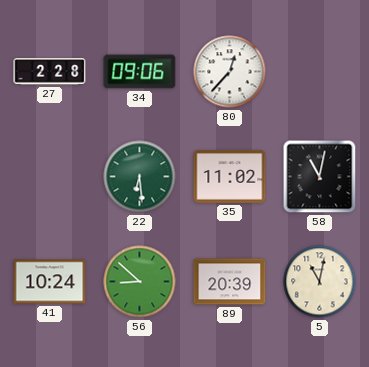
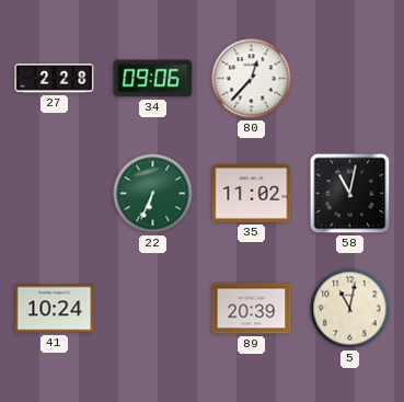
22: 6:29 -> 6:34
56: 8:52 -> none
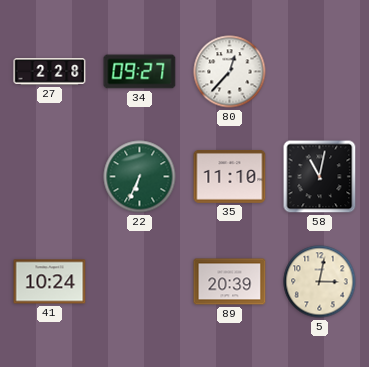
34: 09:06 -> 09:27
35: 11:02 -> 11:10
5: 11:02 -> 3:02
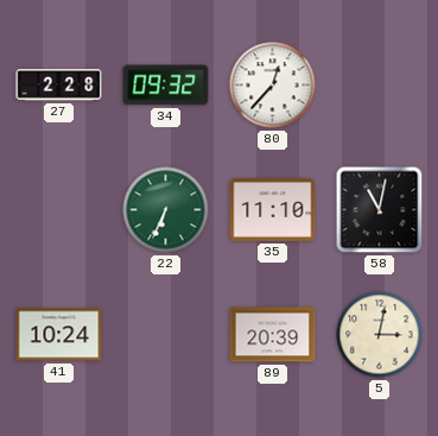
34: 09:27 -> 09:32
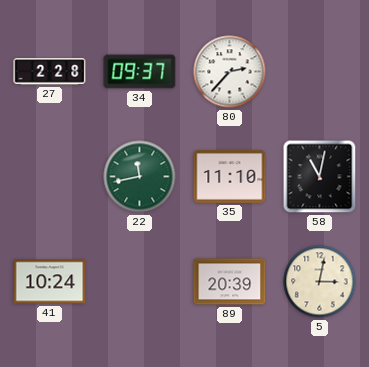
34: 09:32 -> 09:37
80: 12:37 -> 2:37
22: 6:34 -> 11:43
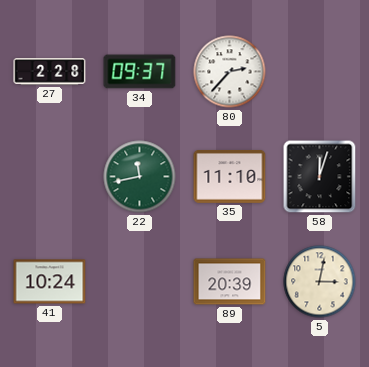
58: 11:02 -> 12:03
